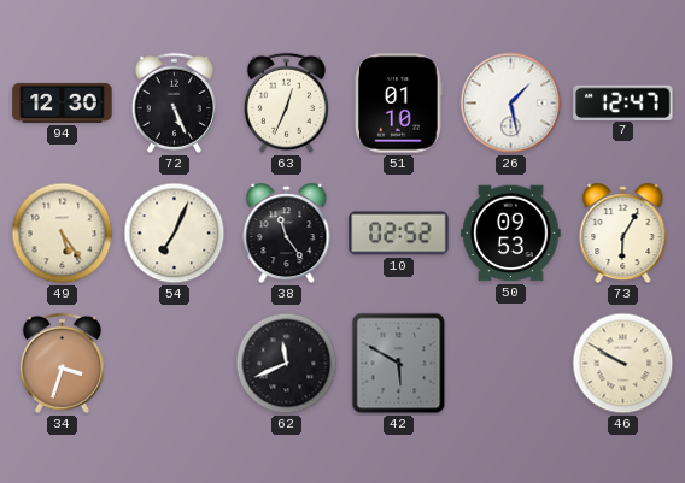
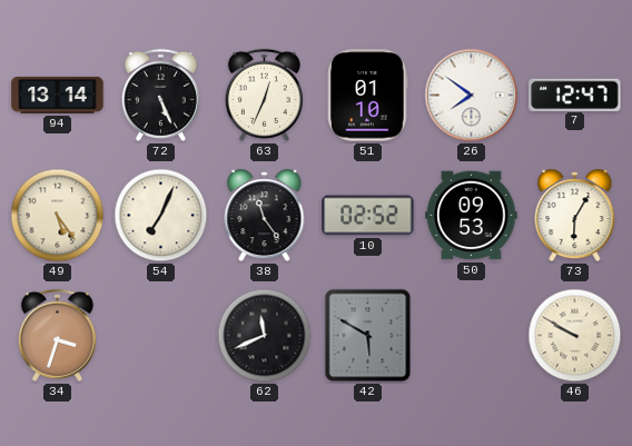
94: 12:30 -> 13:14
26: 1:28 -> 7:51
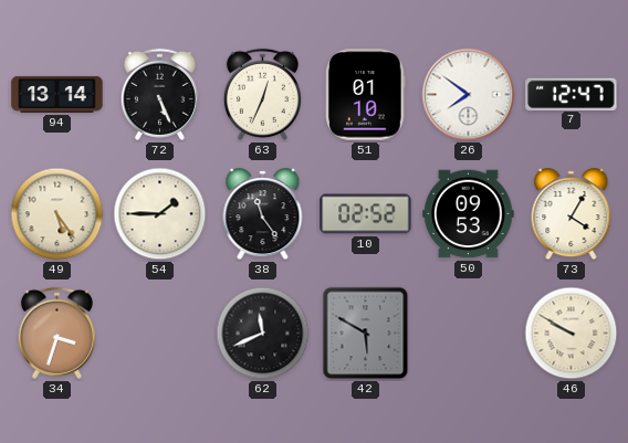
54: 7:04 -> 1:45
73: 6:05 -> 4:05
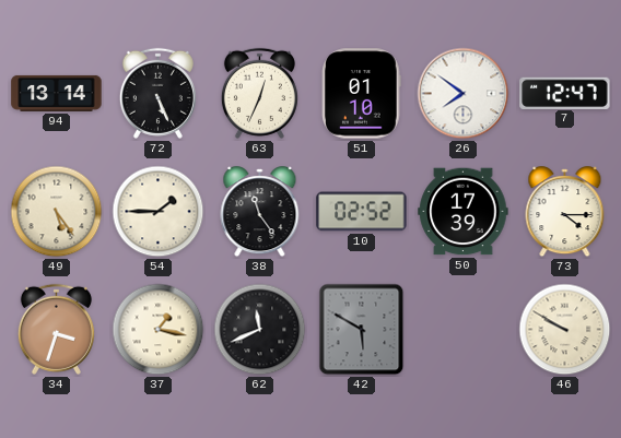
50: 09:53 -> 17:39
73: 4:05 -> 4:15
37: none -> 1:17
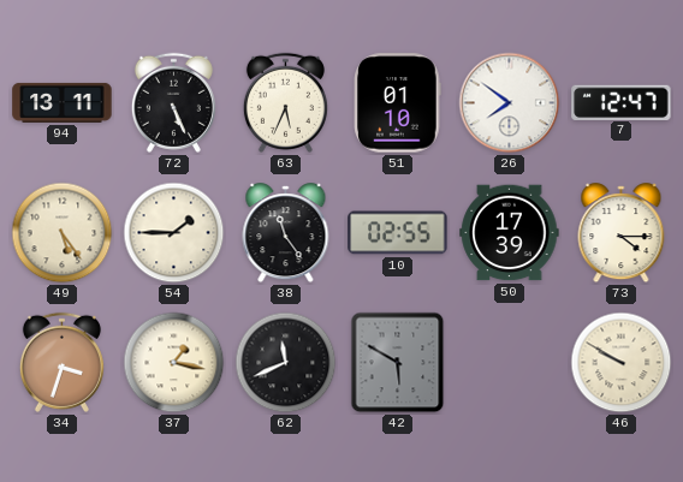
94: 13:14 -> 13:11
63: 12:34 -> 5:34
10: 02:52 -> 02:55
